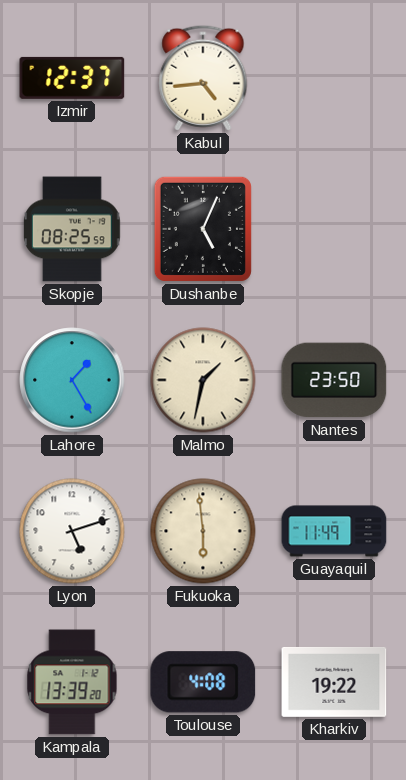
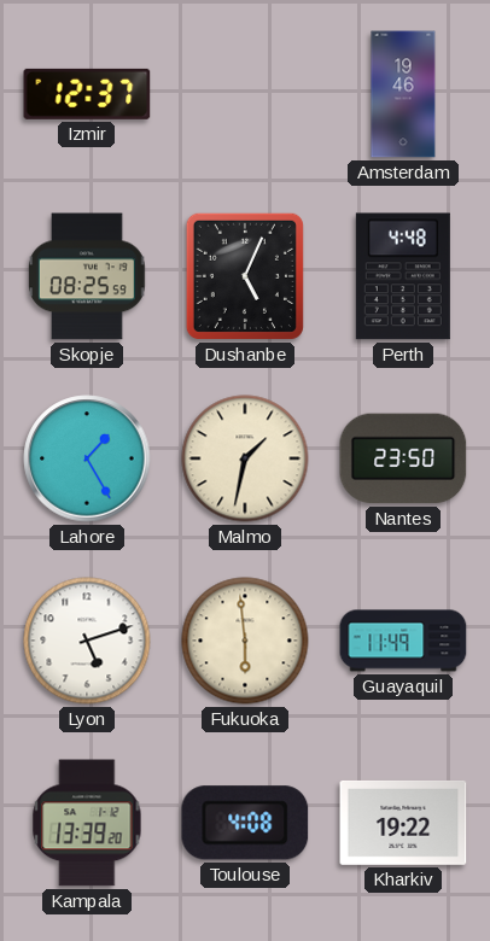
Kabul: 4:44 -> none
Amsterdam: none -> 19:46
Perth: none -> 4:48
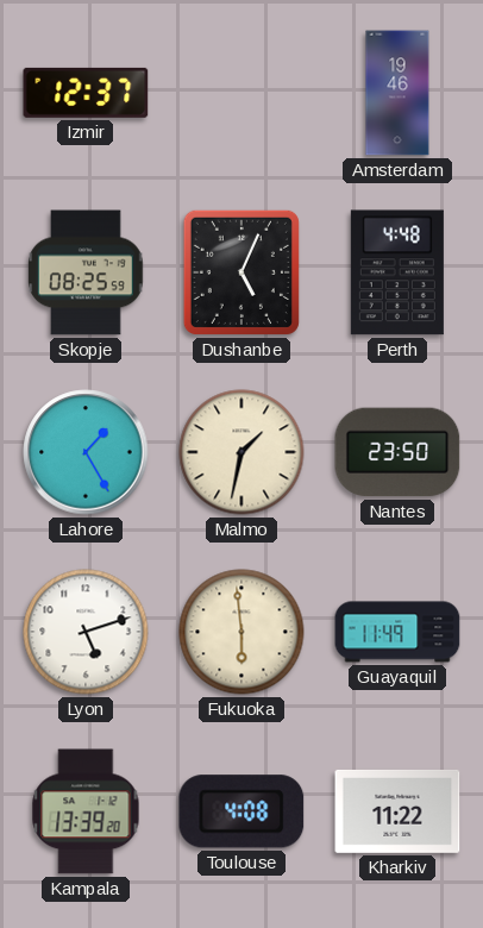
Kharkiv: 19:22 -> 11:22
